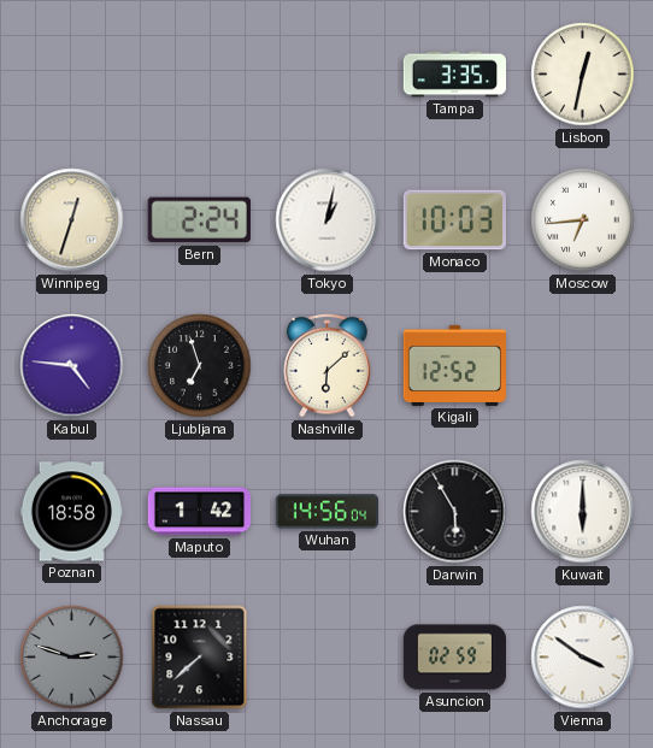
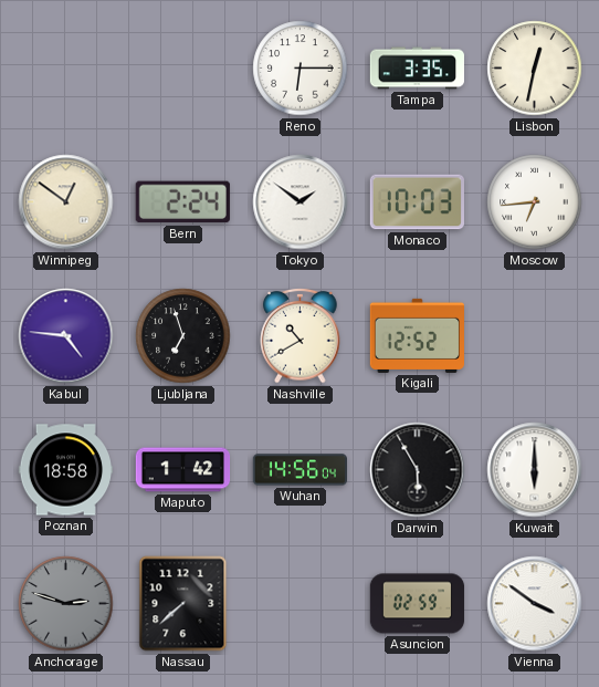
Reno: none -> 6:15
Winnipeg: 12:33 -> 12:51
Tokyo: 1:02 -> 1:51
Nashville: 6:08 -> 10:40
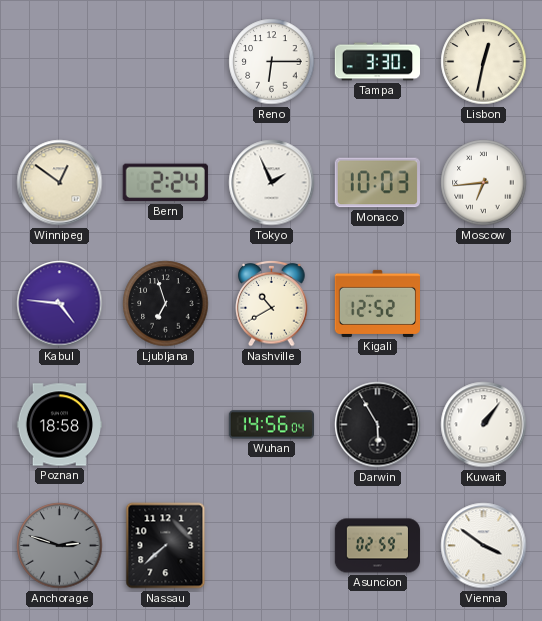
Tampa: 3:35 -> 3:30
Tokyo: 1:51 -> 1:56
Maputo: 1:42 -> none
Kuwait: 6:00 -> 1:06
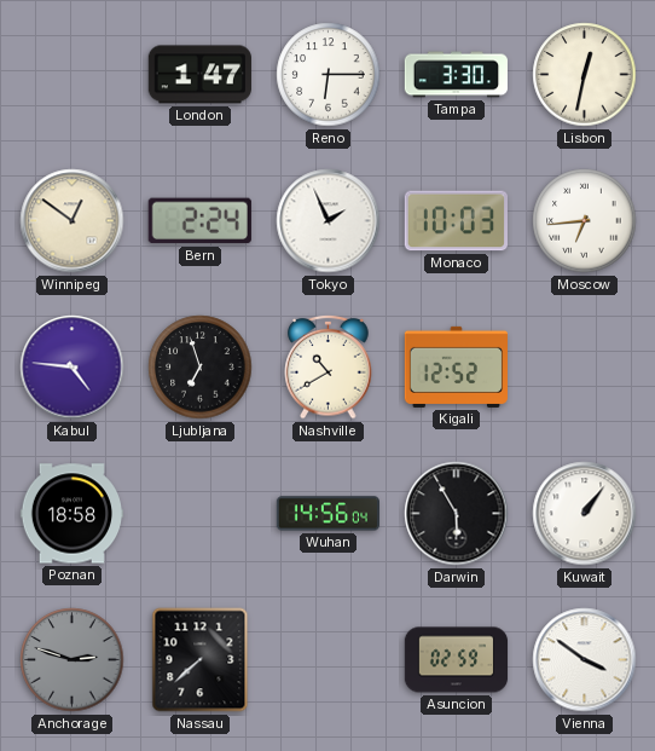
London: none -> 1:47
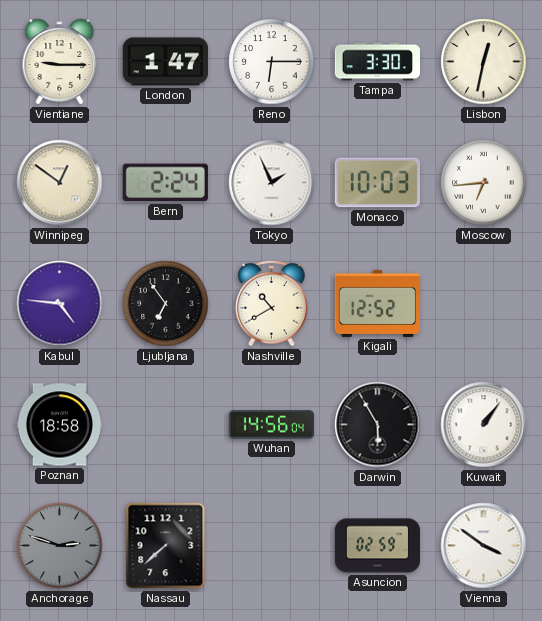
Vientiane: none -> 9:15
Ljubljana: 6:57 -> 6:54
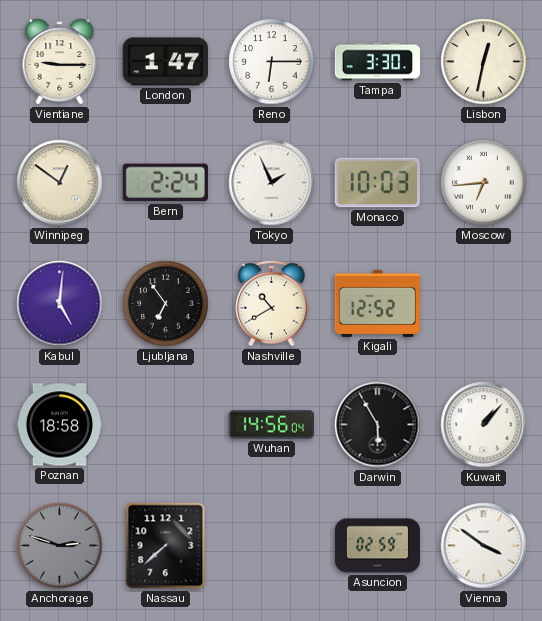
Kabul: 4:46 -> 5:01
Kuwait: 1:06 -> 1:07
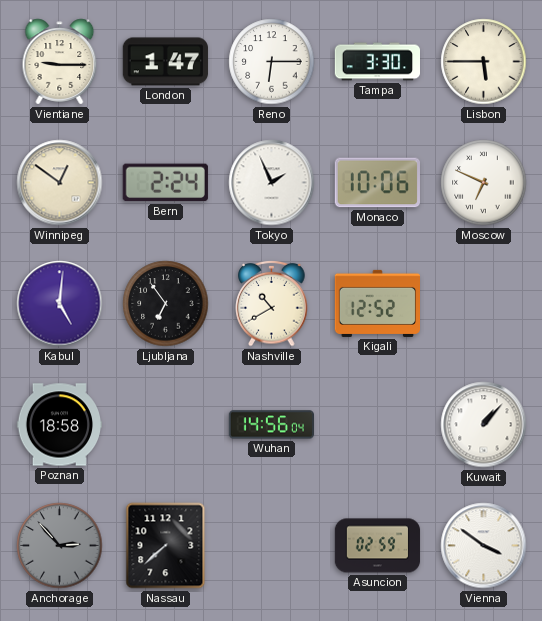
Lisbon: 12:32 -> 5:45
Monaco: 10:03 -> 10:06
Moscow: 6:44 -> 6:49
Darwin: 5:55 -> none
Anchorage: 2:48 -> 2:53
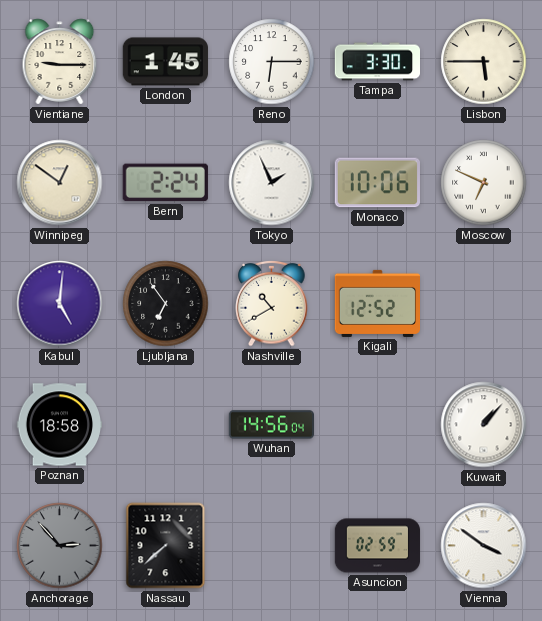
London: 1:47 -> 1:45
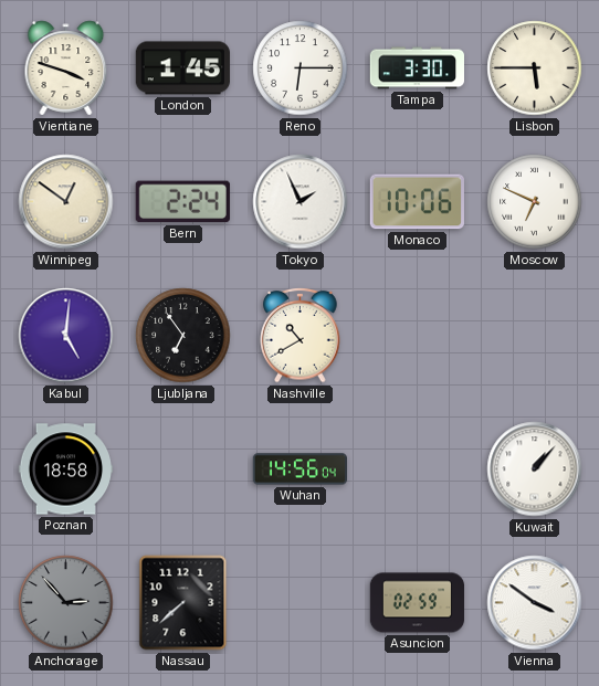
Vientiane: 9:15 -> 3:48
Kigali: 12:52 -> none
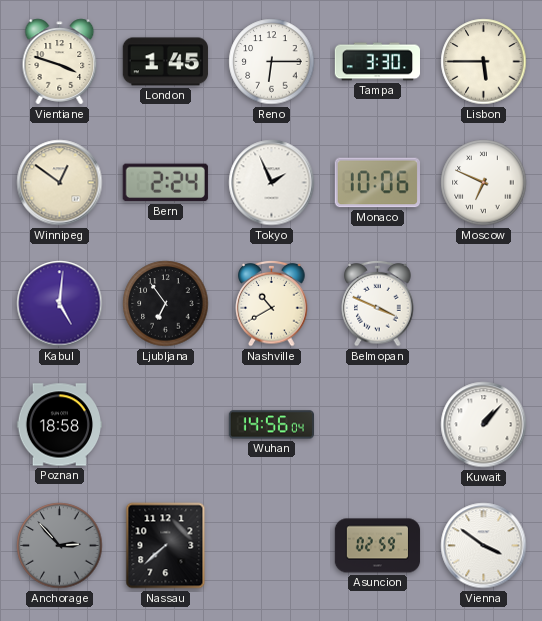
Belmopan: none -> 3:49
